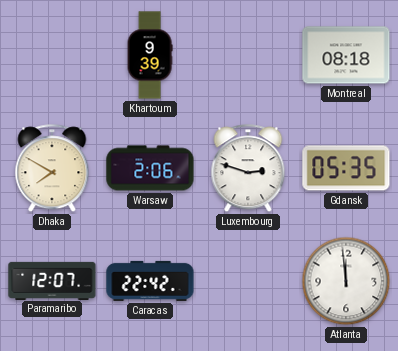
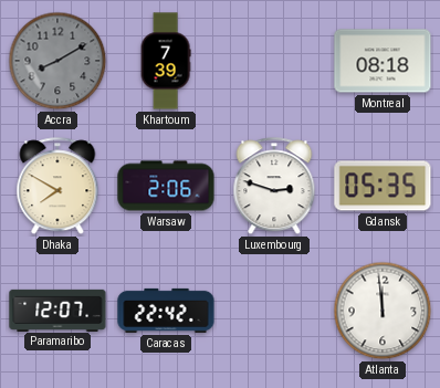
Accra: none -> 8:10
Khartoum: 9:39 -> 7:39
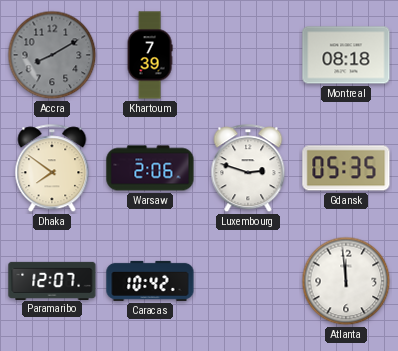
Dhaka: 7:50 -> 7:51
Caracas: 22:42 -> 10:42
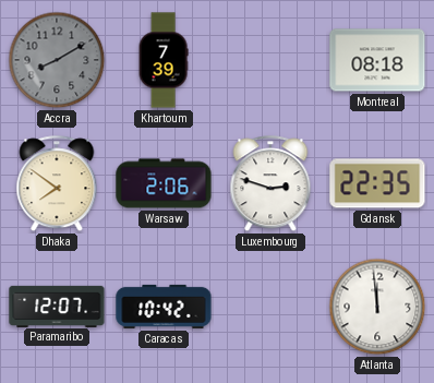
Gdansk: 05:35 -> 22:35
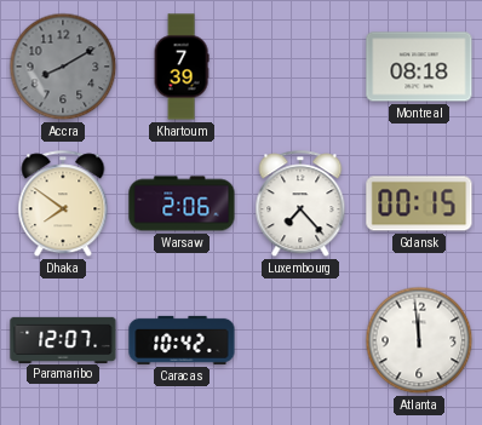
Luxembourg: 2:48 -> 7:23
Gdansk: 22:35 -> 00:15
